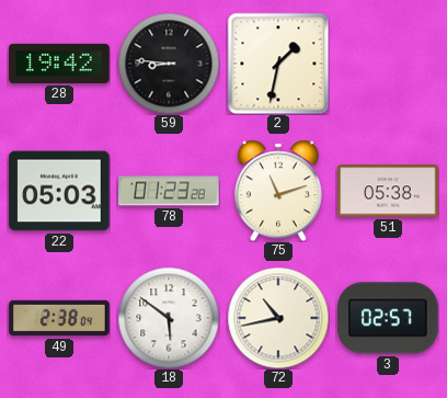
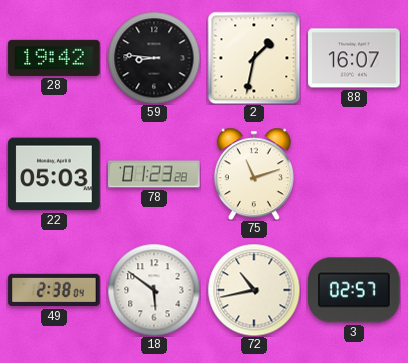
88: none -> 16:07
51: 05:38 -> none
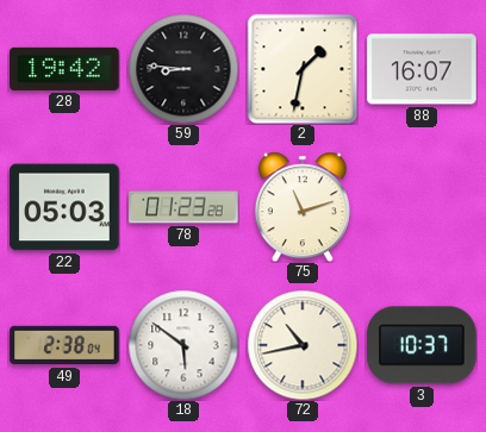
3: 02:57 -> 10:37
